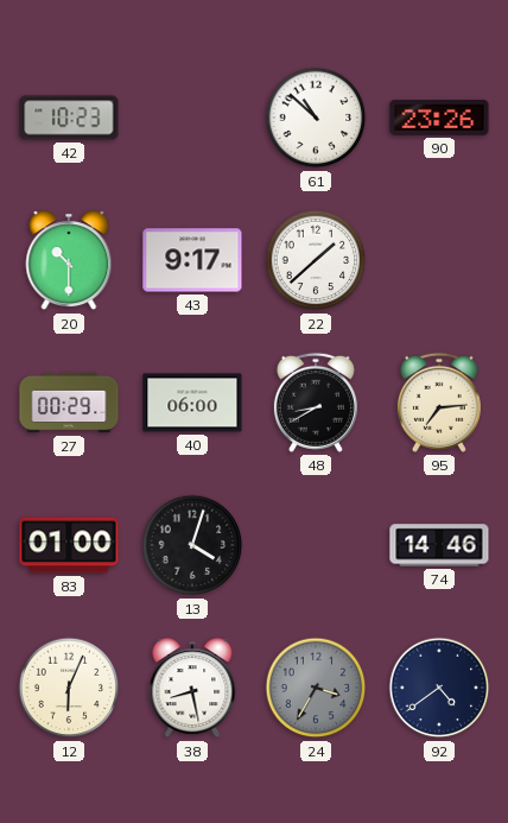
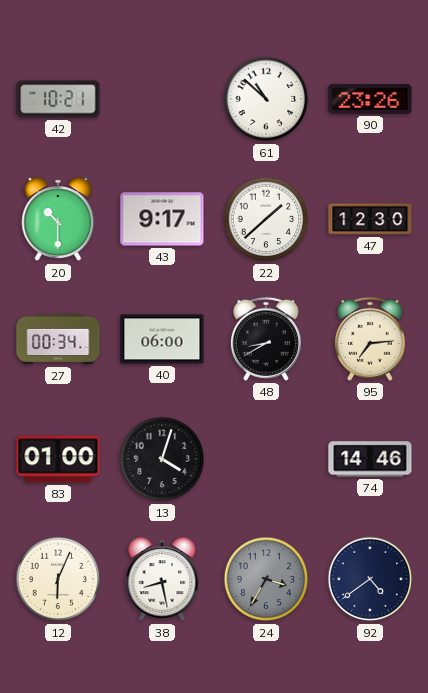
42: 10:23 -> 10:21
47: none -> 12:30
27: 00:29 -> 00:34
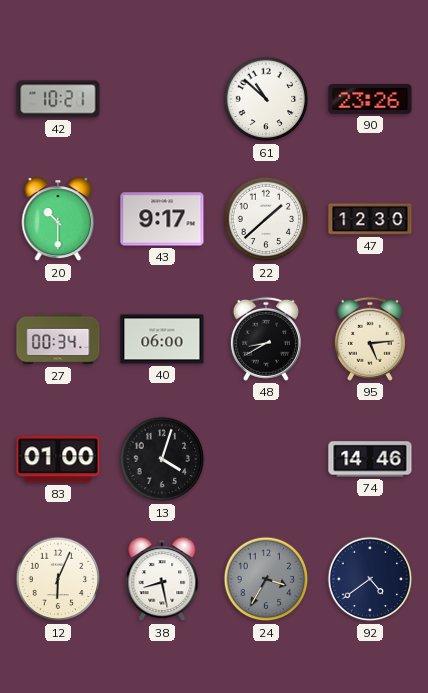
95: 7:14 -> 5:14
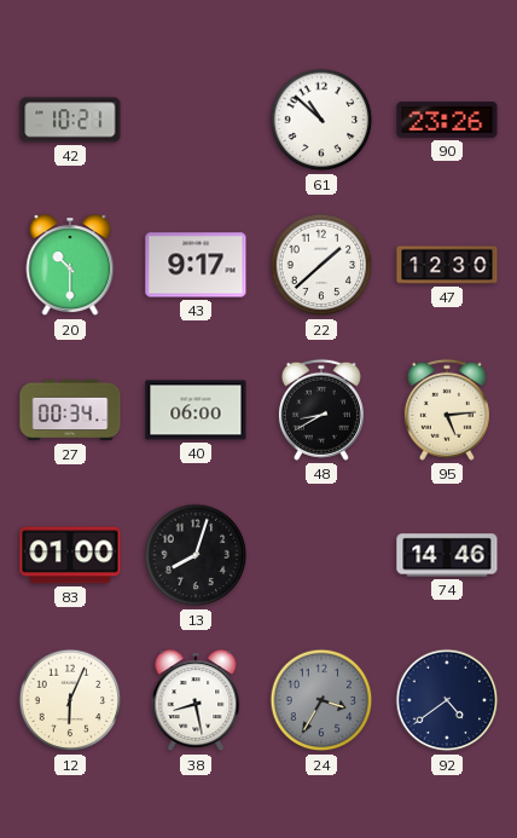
13: 4:03 -> 8:03
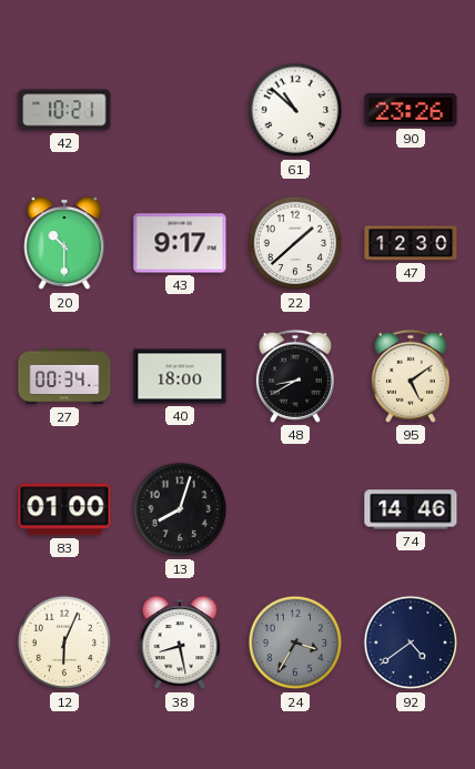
40: 06:00 -> 18:00
95: 5:14 -> 5:09
